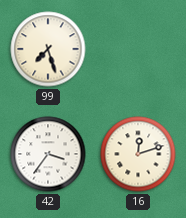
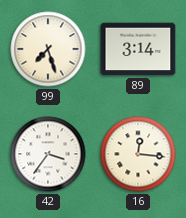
89: none -> 3:14
16: 12:12 -> 12:16
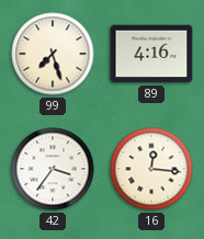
89: 3:14 -> 4:16
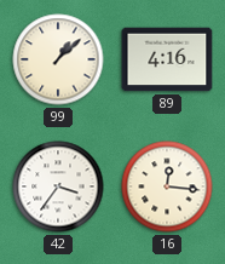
99: 7:27 -> 1:08
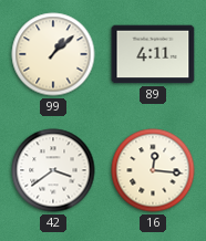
89: 4:16 -> 4:11
42: 3:36 -> 3:39
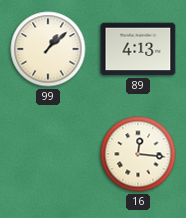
89: 4:11 -> 4:13
42: 3:39 -> none
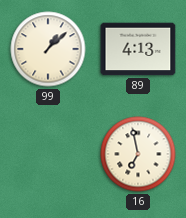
16: 12:16 -> 6:58
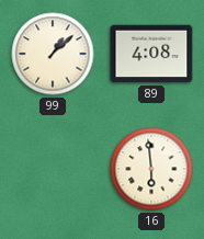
89: 4:13 -> 4:08
16: 6:58 -> 5:59
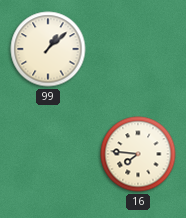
89: 4:08 -> none
16: 5:59 -> 7:46
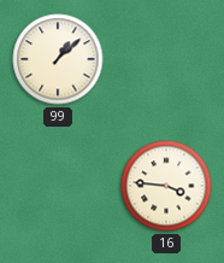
16: 7:46 -> 3:46
